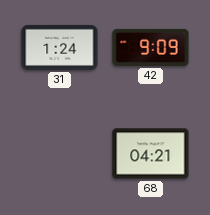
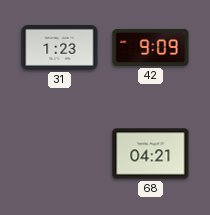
31: 1:24 -> 1:23
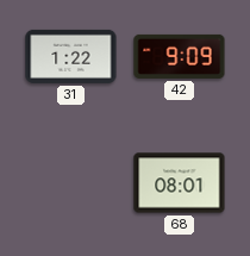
31: 1:23 -> 1:22
68: 04:21 -> 08:01
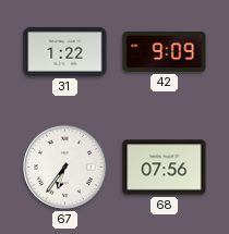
67: none -> 6:36
68: 08:01 -> 07:56
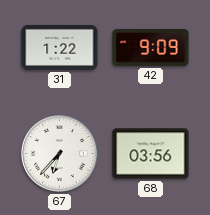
67: 6:36 -> 6:37
68: 07:56 -> 03:56
